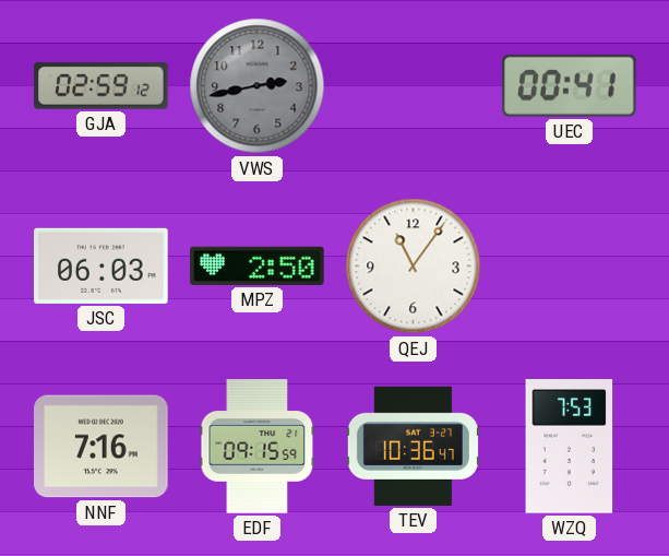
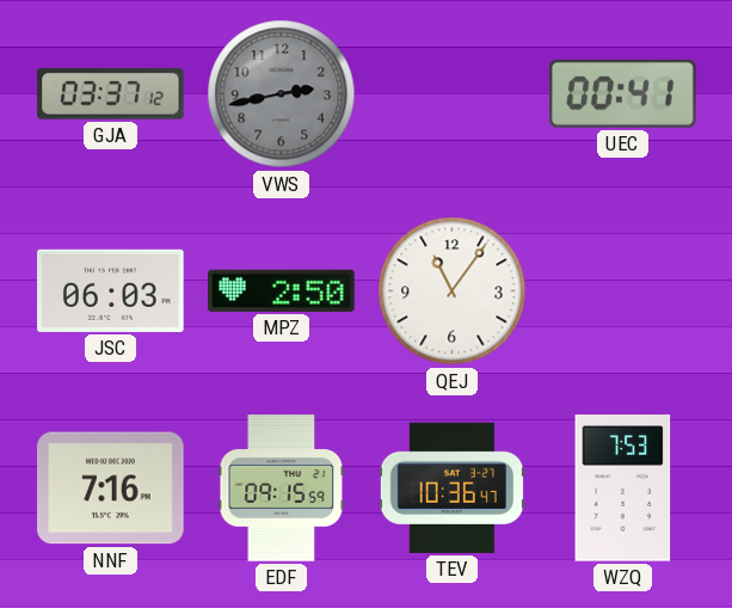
GJA: 02:59 -> 03:37
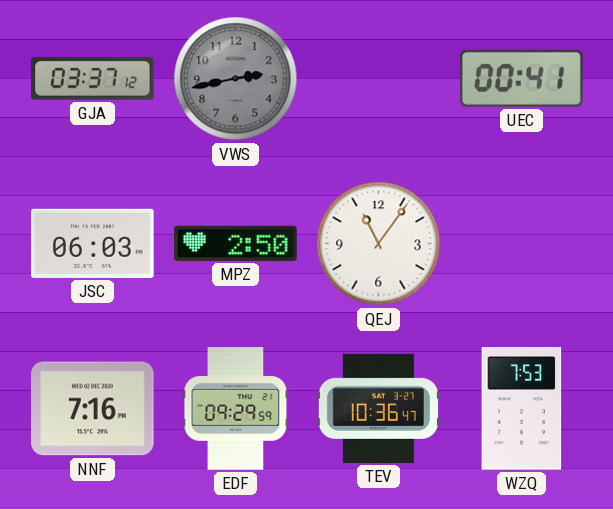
EDF: 09:15 -> 09:29
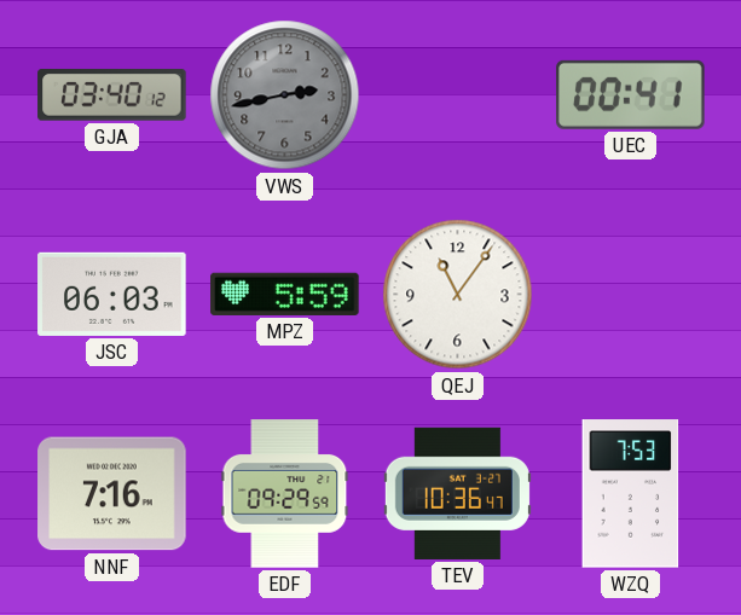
GJA: 03:37 -> 03:40
MPZ: 2:50 -> 5:59
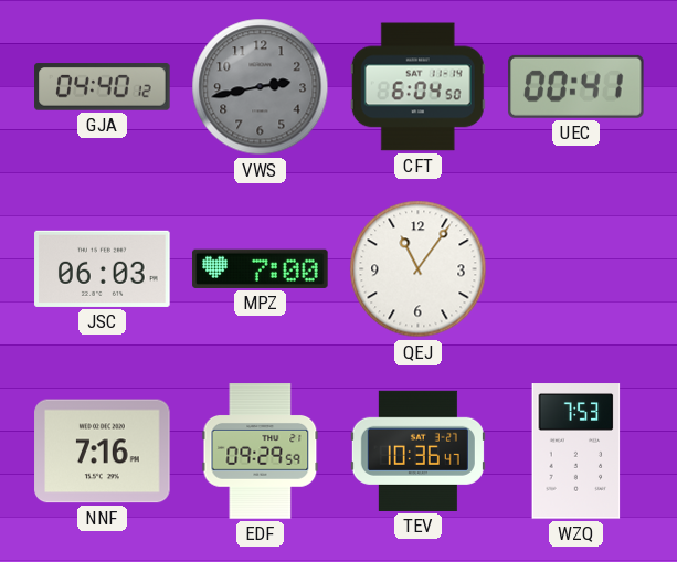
GJA: 03:40 -> 04:40
CFT: none -> 6:04
MPZ: 5:59 -> 7:00
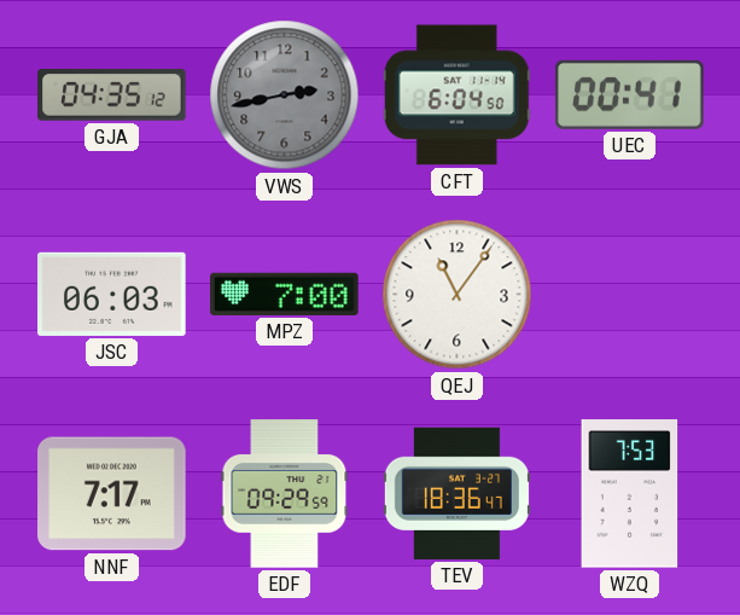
GJA: 04:40 -> 04:35
NNF: 7:16 -> 7:17
TEV: 10:36 -> 18:36
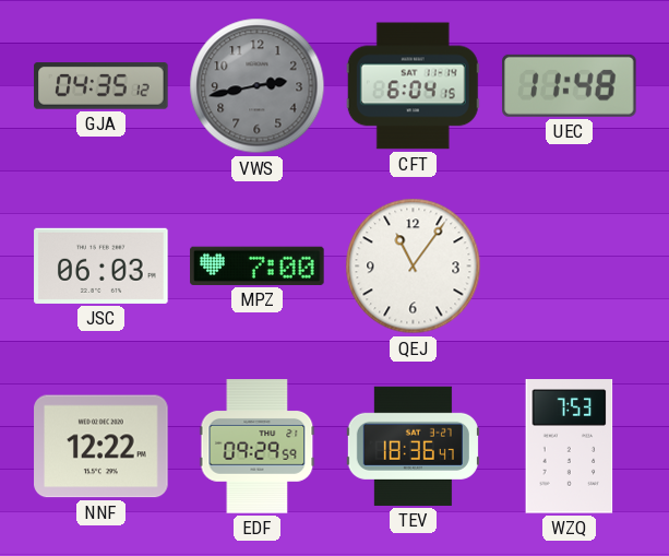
CFT: 6:04:50 -> 6:04:15
UEC: 00:41 -> 11:48
NNF: 7:17 -> 12:22
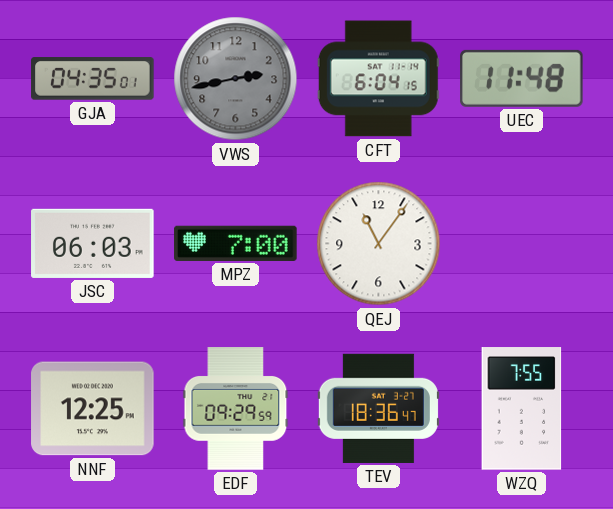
GJA: 04:35:12 -> 04:35:01
NNF: 12:22 -> 12:25
WZQ: 7:53 -> 7:55
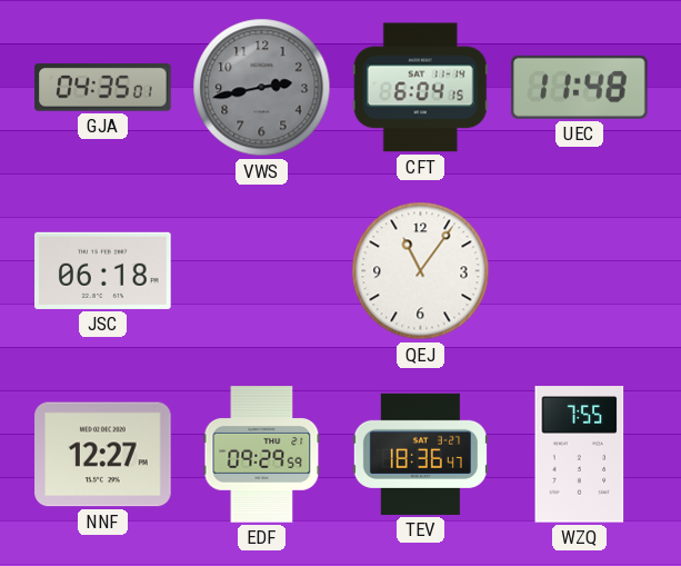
JSC: 06:03 -> 06:18
MPZ: 7:00 -> none
NNF: 12:25 -> 12:27
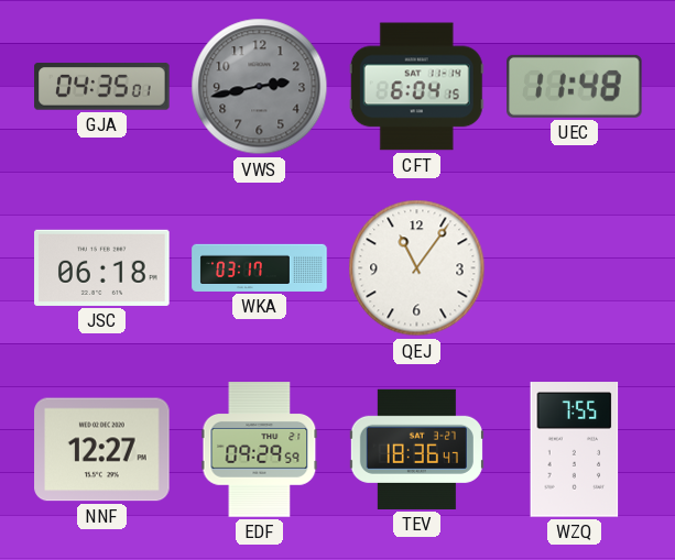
WKA: none -> 03:17
